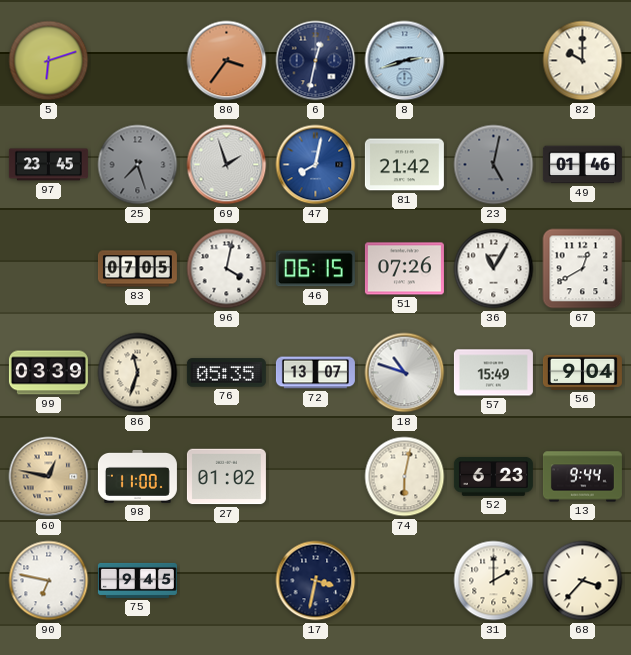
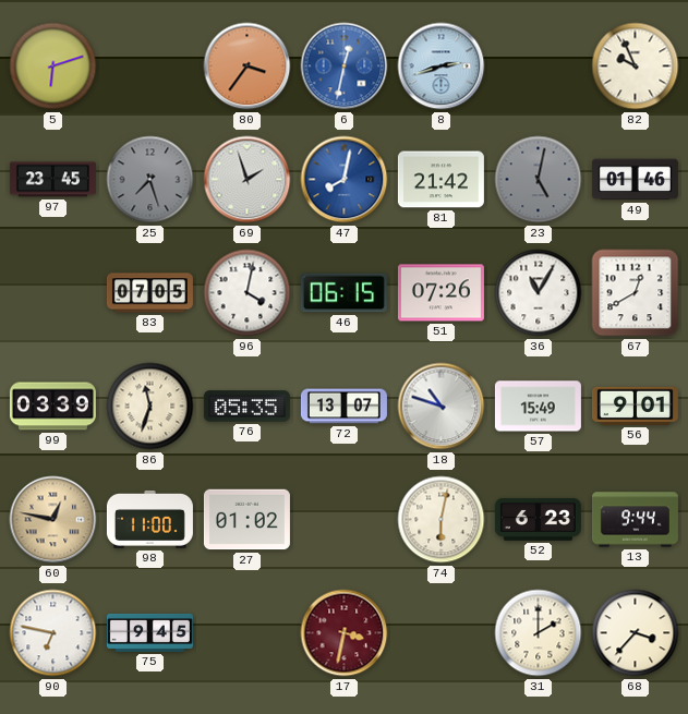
6 dial: navy -> blue
82: 10:00 -> 9:56
56: 9:04 -> 9:01
17 dial: navy -> burgundy
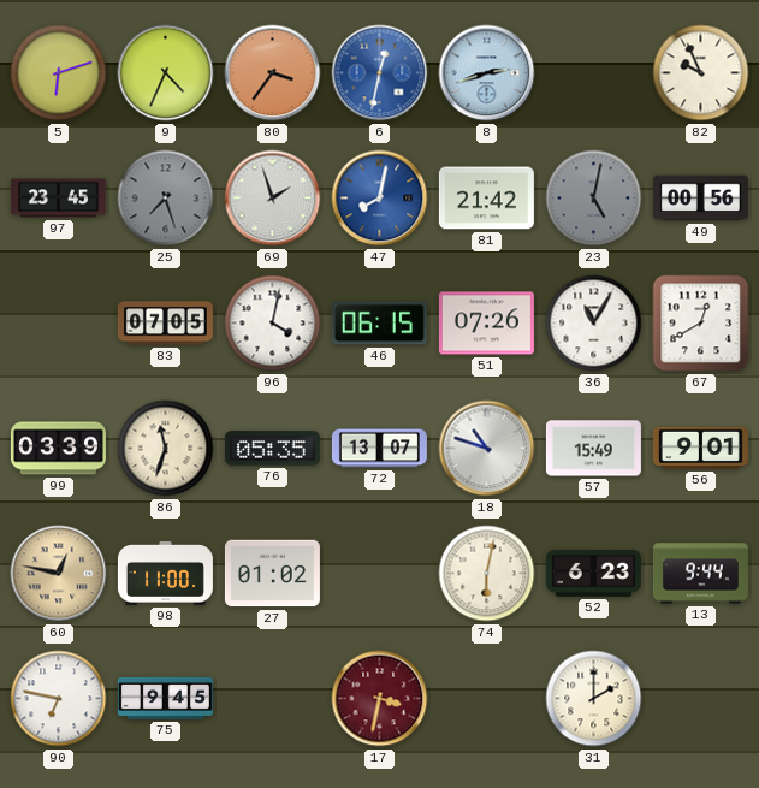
9: none -> 4:34
49: 01:46 -> 00:56
68: 3:37 -> none
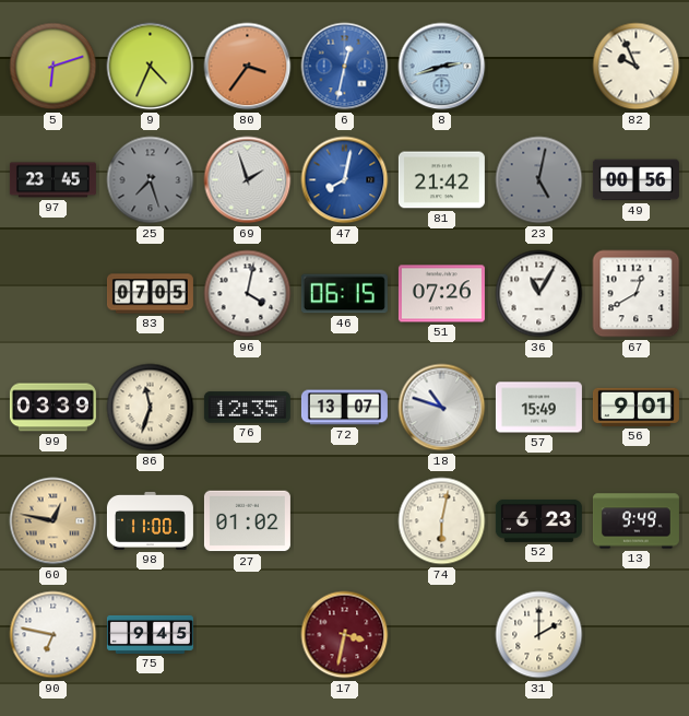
76: 05:35 -> 12:35
13: 9:44 -> 9:49
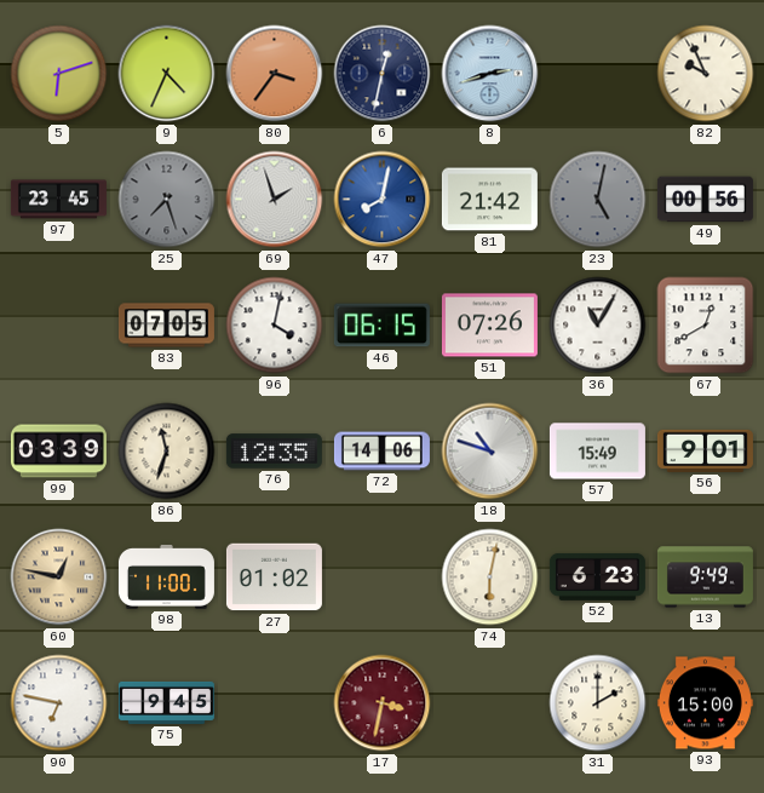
6 dial: blue -> navy
72: 13:07 -> 14:06
93: none -> 15:00
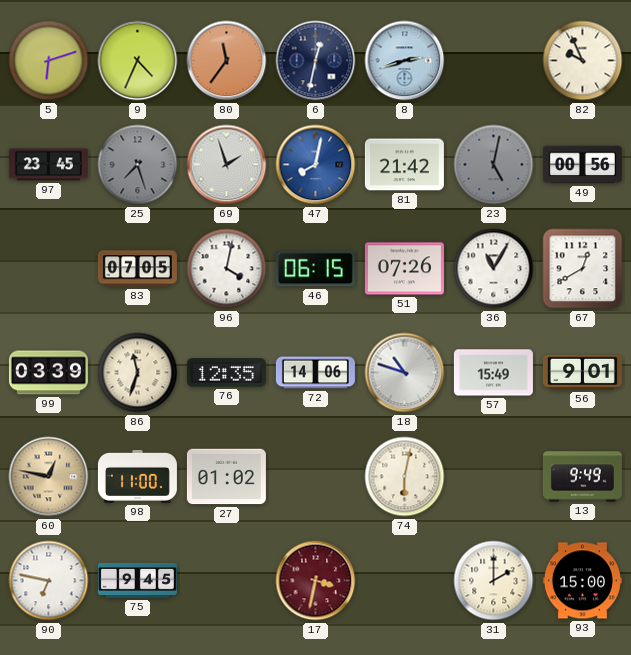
80: 3:36 -> 11:36
52: 6:23 -> none
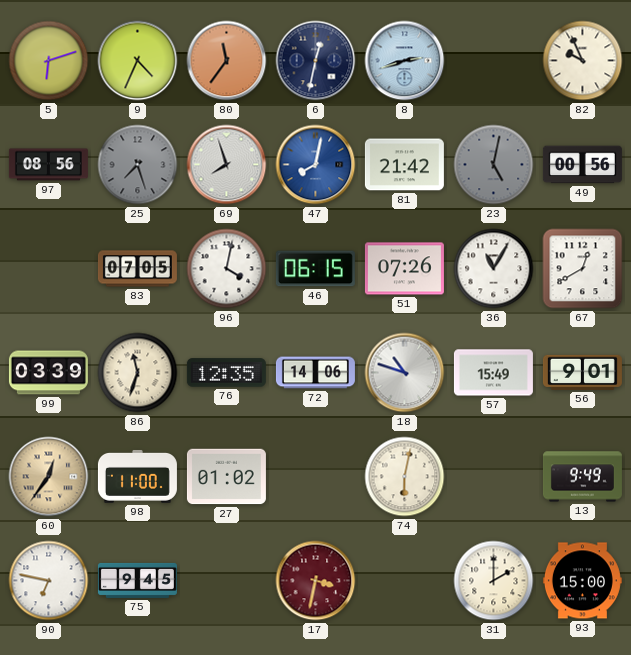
97: 23:45 -> 08:56
69: 1:57 -> 7:57
60: 12:47 -> 12:36
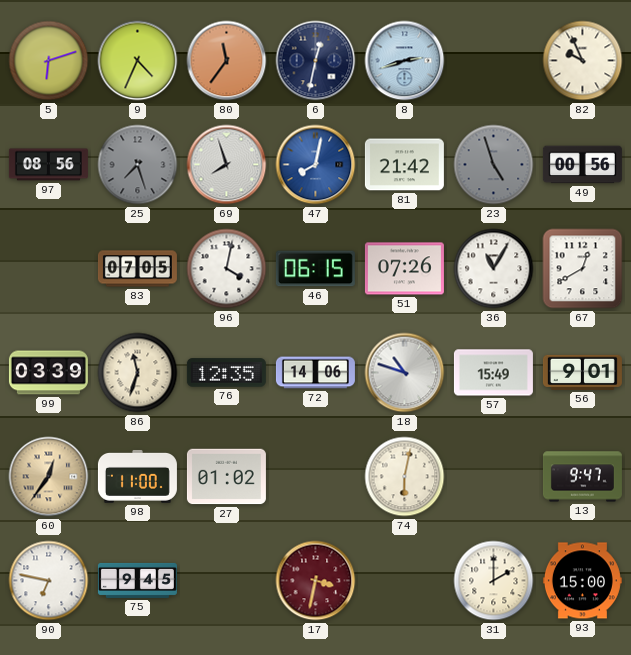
23: 5:02 -> 4:57
13: 9:49 -> 9:47
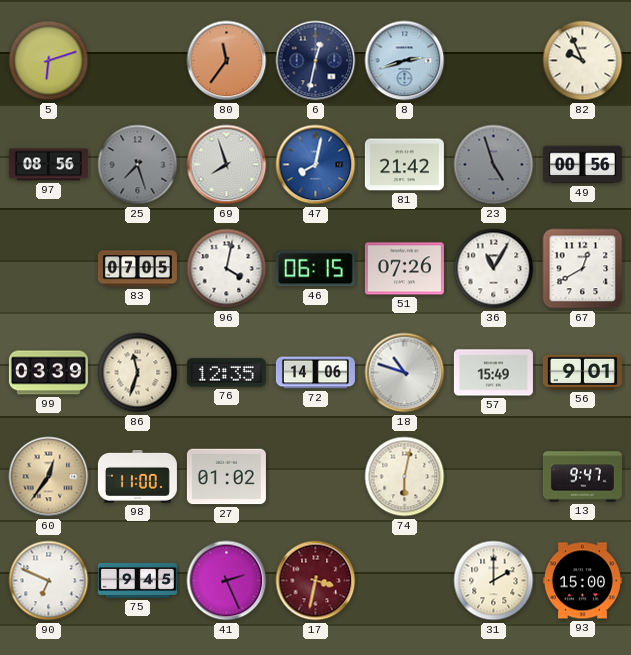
9: 4:34 -> none
90: 6:47 -> 6:49
41: none -> 2:26
